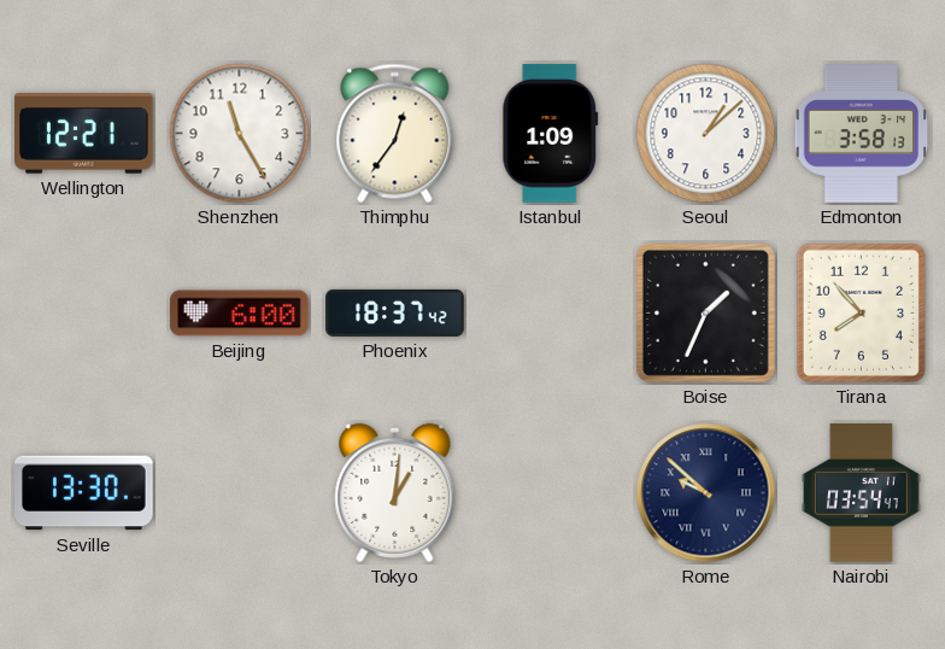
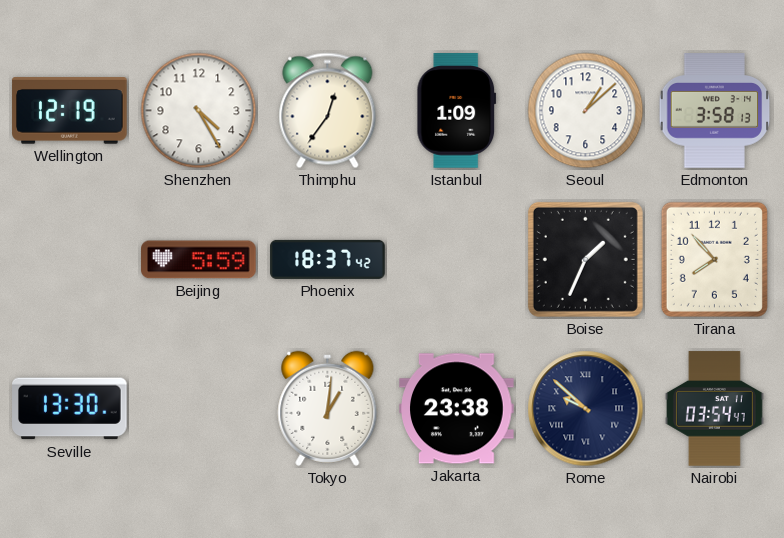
Wellington: 12:21 -> 12:19
Shenzhen: 11:25 -> 4:25
Beijing: 6:00 -> 5:59
Jakarta: none -> 23:38
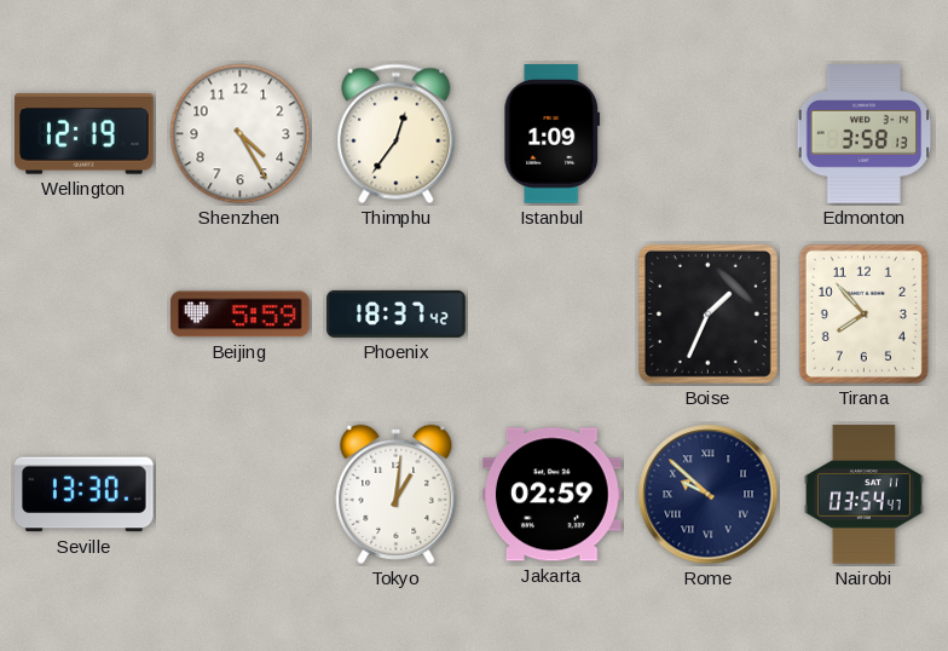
Seoul: 1:08 -> none
Jakarta: 23:38 -> 02:59
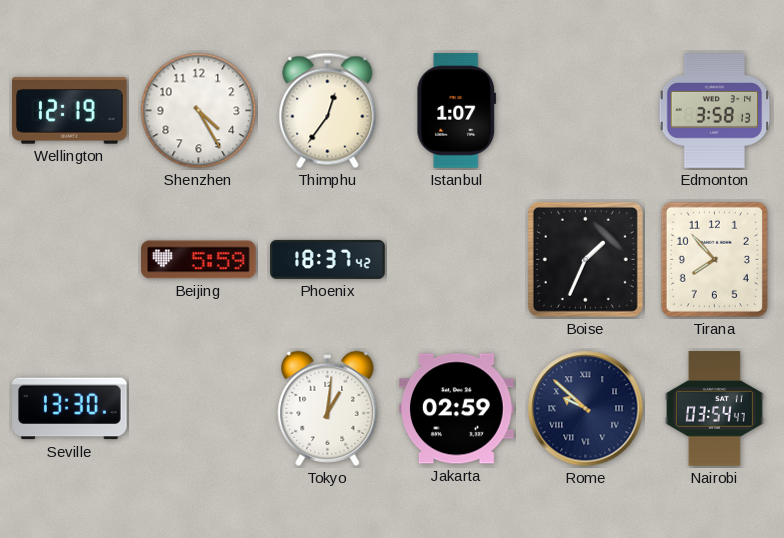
Istanbul: 1:09 -> 1:07
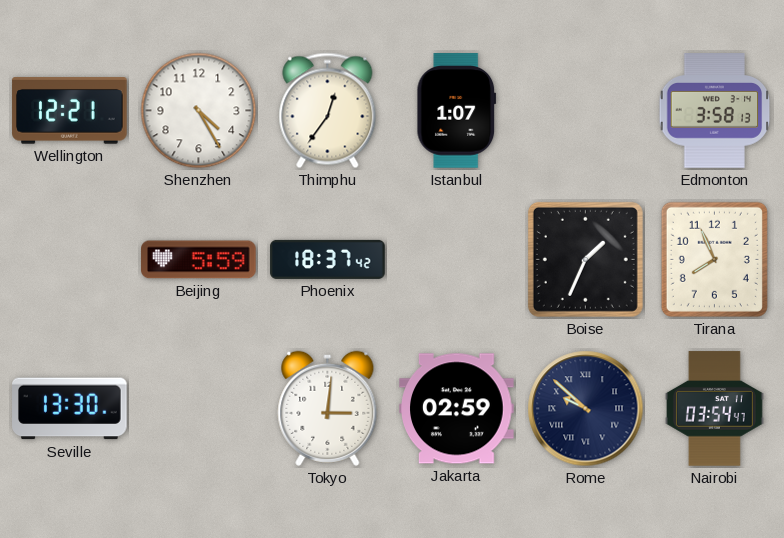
Wellington: 12:19 -> 12:21
Tirana: 7:53 -> 7:56
Tokyo: 1:01 -> 3:01
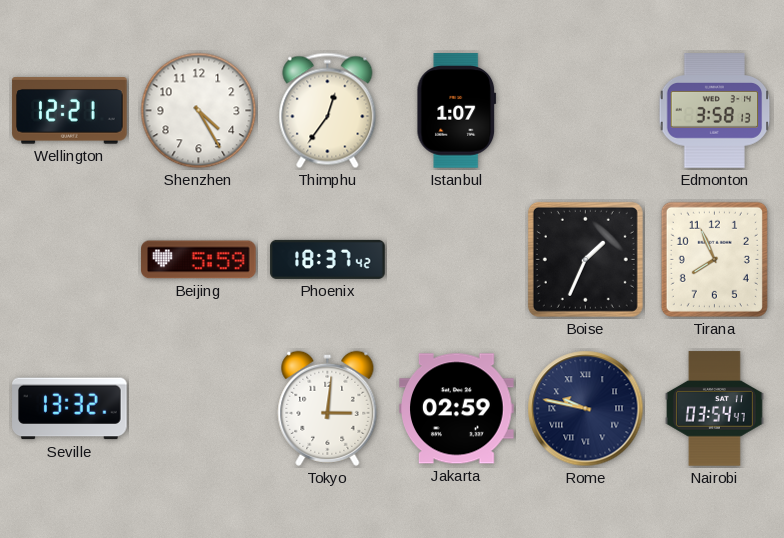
Seville: 13:30 -> 13:32
Rome: 9:52 -> 9:47
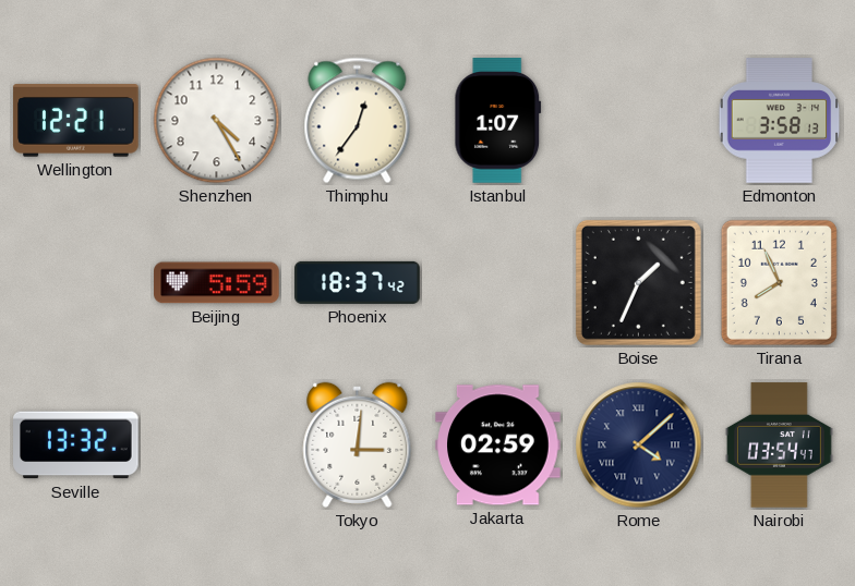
Rome: 9:47 -> 4:08
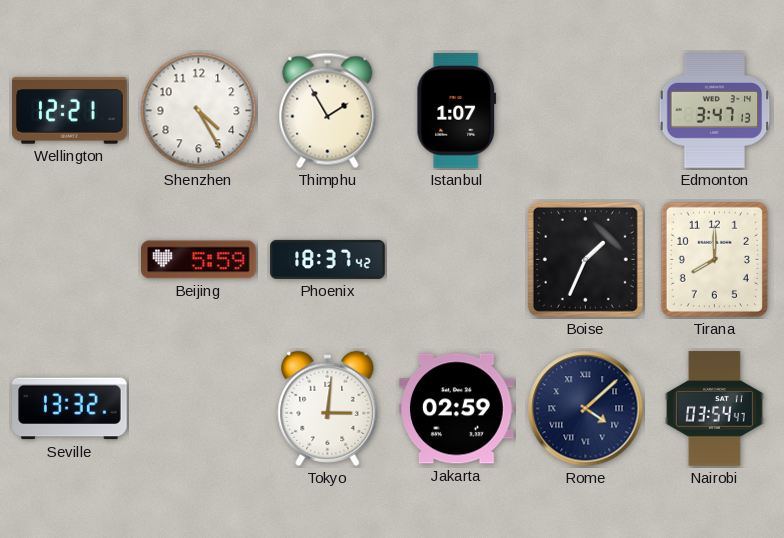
Thimphu: 12:36 -> 1:55
Edmonton: 3:58 -> 3:47
Tirana: 7:56 -> 8:00
